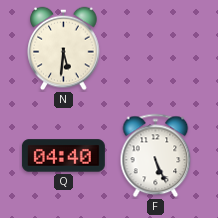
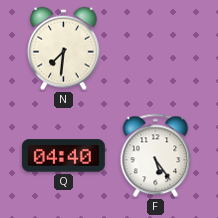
N: 5:31 -> 7:31
F: 5:26 -> 5:24
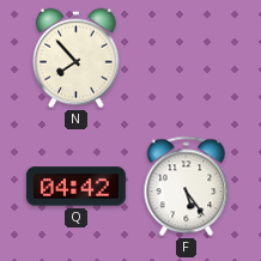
N: 7:31 -> 7:53
Q: 04:40 -> 04:42
